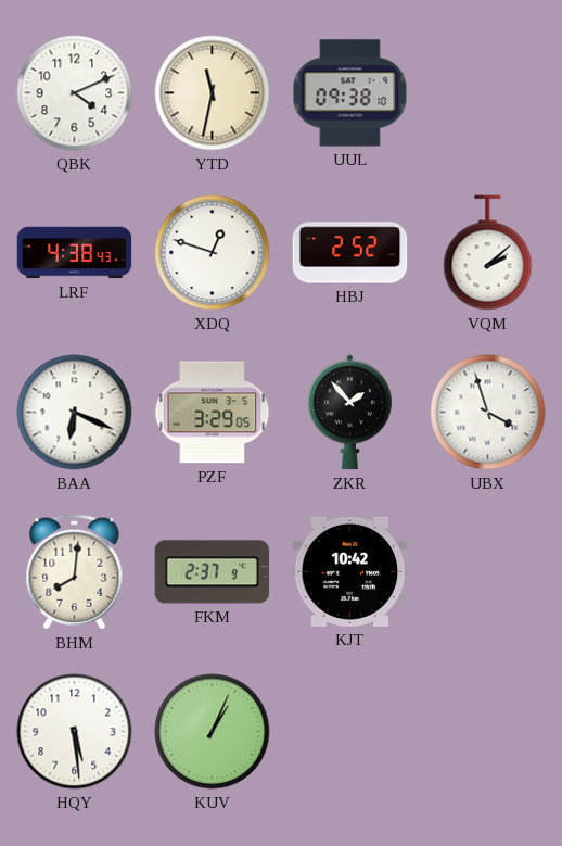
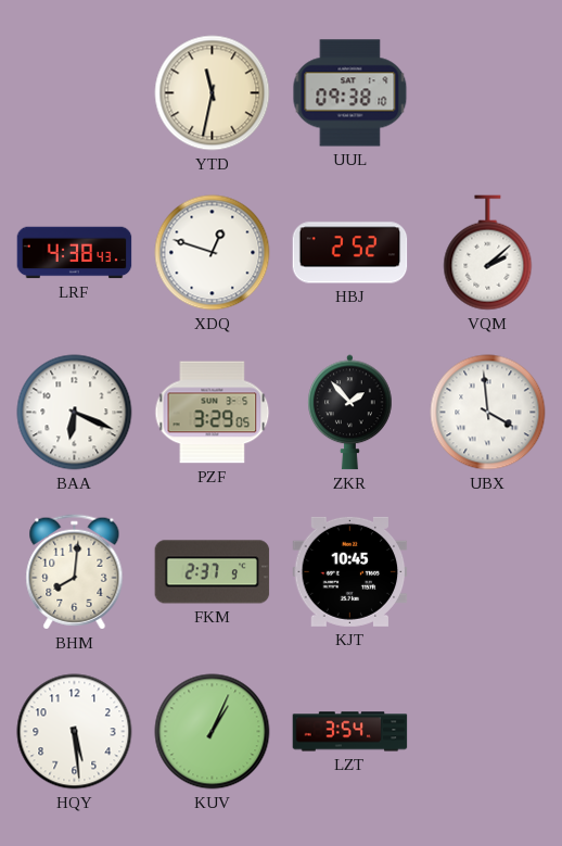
QBK: 4:11 -> none
UBX: 3:57 -> 3:59
KJT: 10:42 -> 10:45
LZT: none -> 3:54
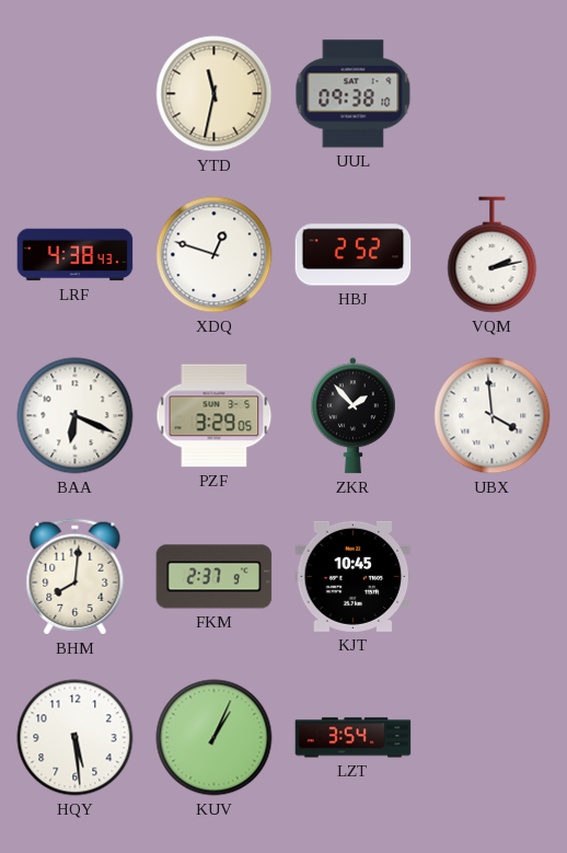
VQM: 2:08 -> 2:13
